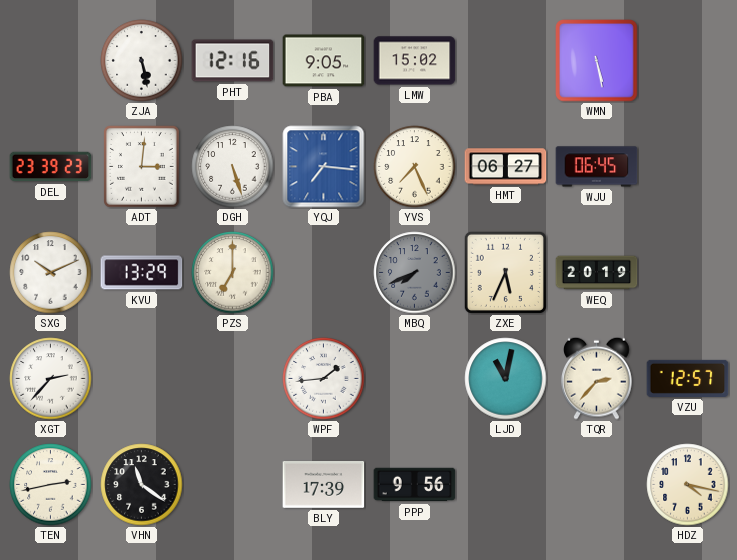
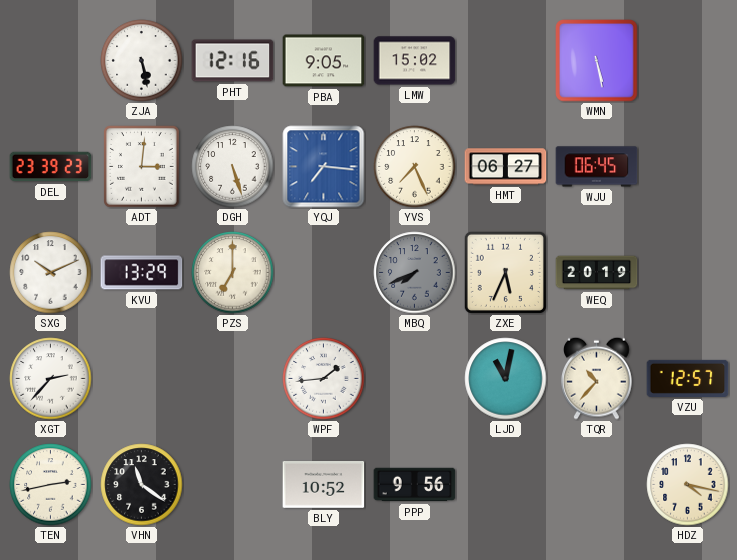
TQR: 2:37 -> 10:37
BLY: 17:39 -> 10:52
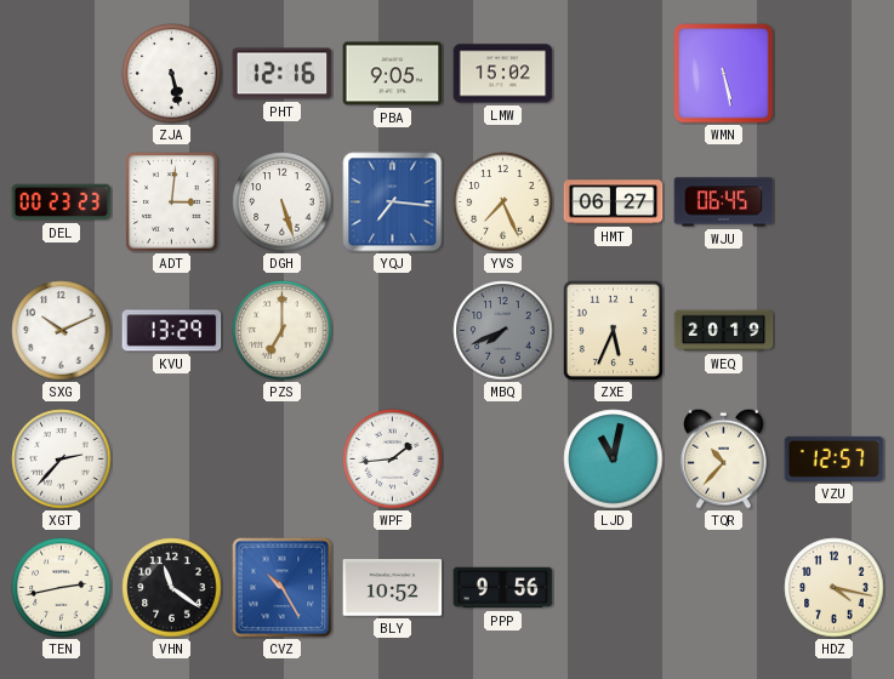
DEL: 23:39 -> 00:23
CVZ: none -> 10:25
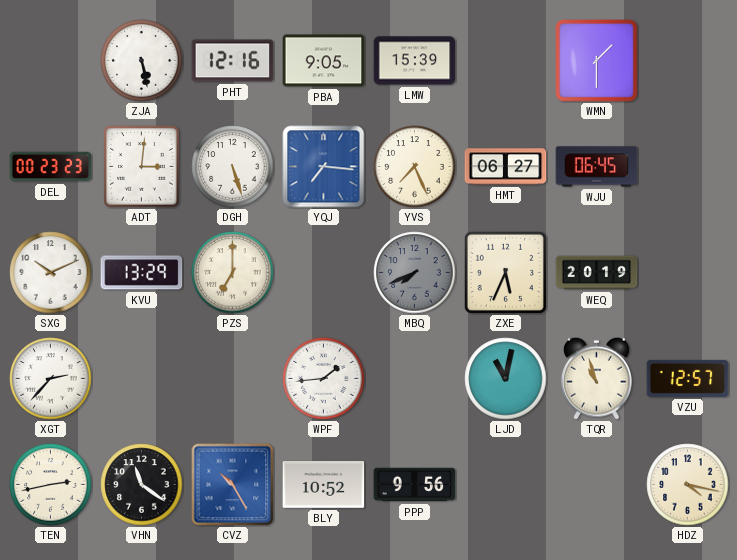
LMW: 15:02 -> 15:39
WMN: 5:28 -> 1:30
TQR: 10:37 -> 10:57
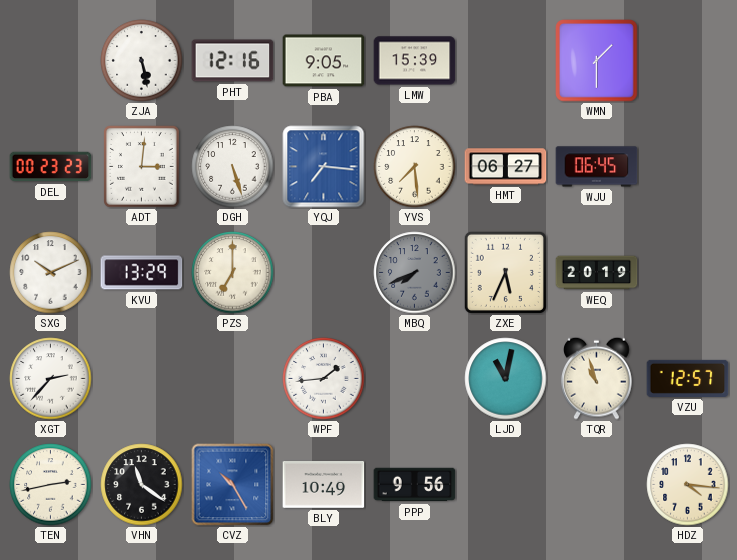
YVS: 7:26 -> 7:29
BLY: 10:52 -> 10:49
HDZ: 4:17 -> 4:16
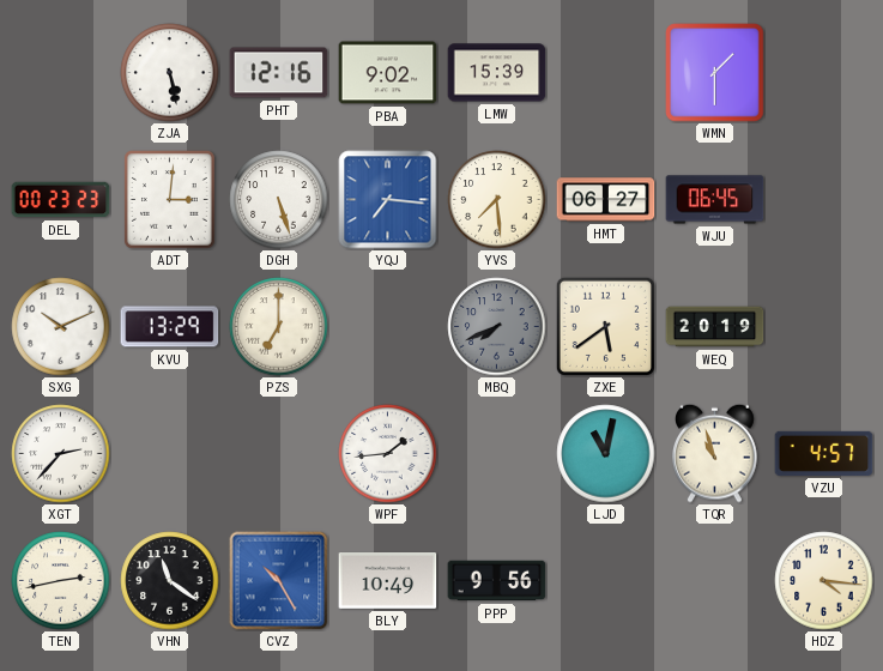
PBA: 9:05 -> 9:02
ZXE: 5:34 -> 5:39
VZU: 12:57 -> 4:57
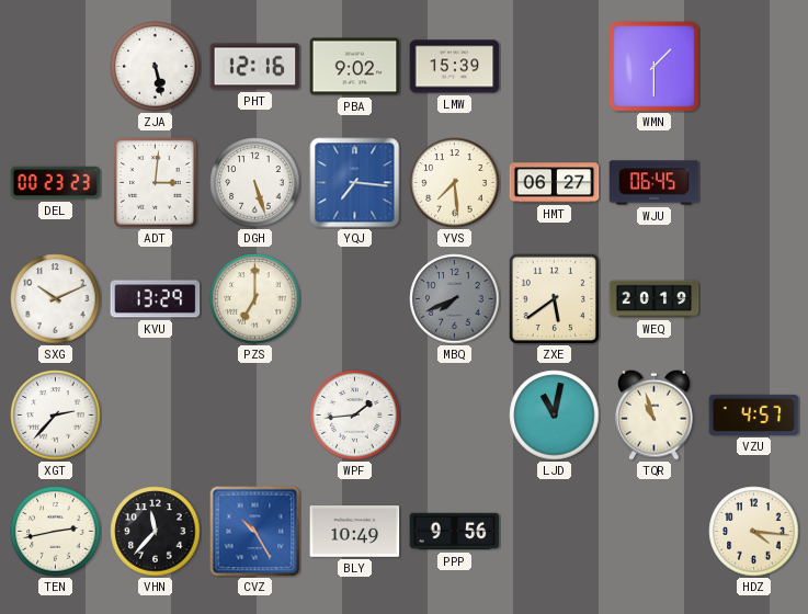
VHN: 11:21 -> 11:37
